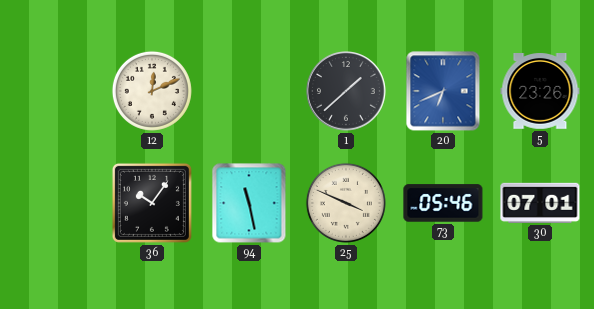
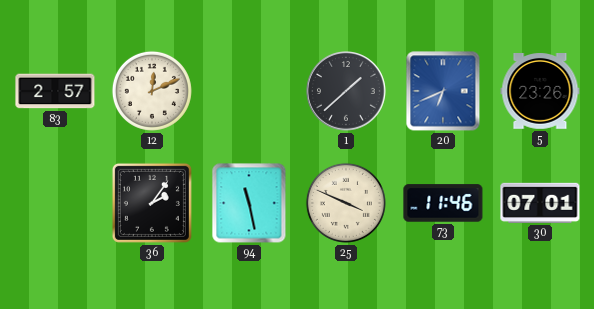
83: none -> 2:57
36: 10:06 -> 2:06
73: 05:46 -> 11:46
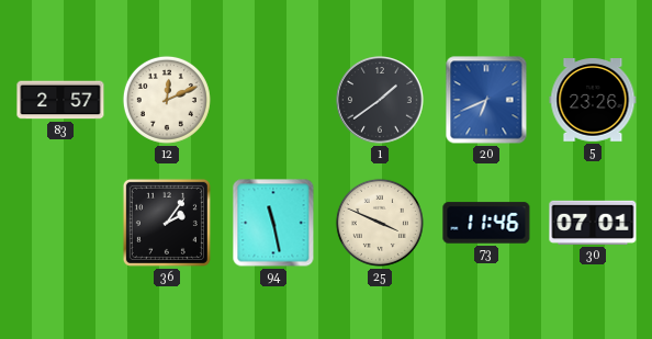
1: 1:38 -> 1:39
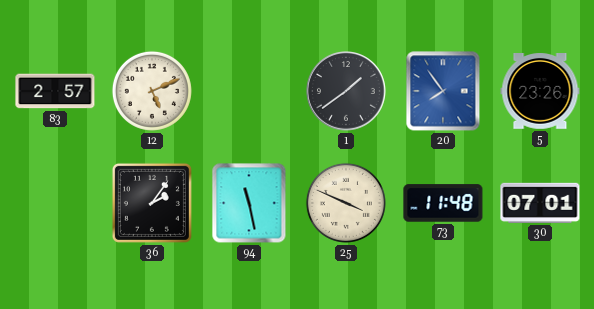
12: 12:11 -> 5:11
20: 6:41 -> 7:54
73: 11:46 -> 11:48
